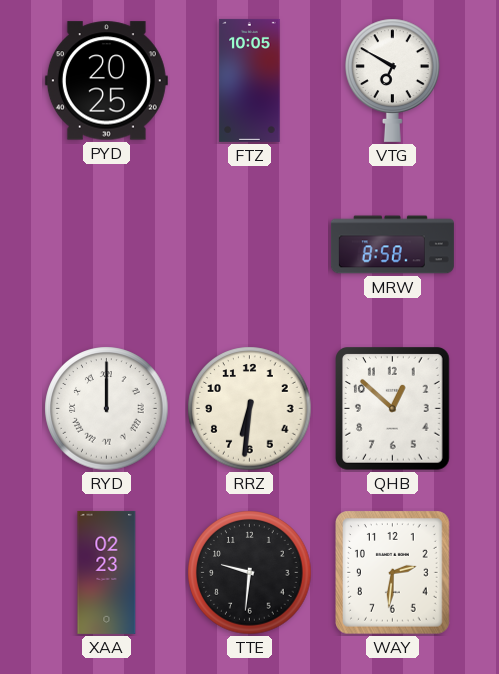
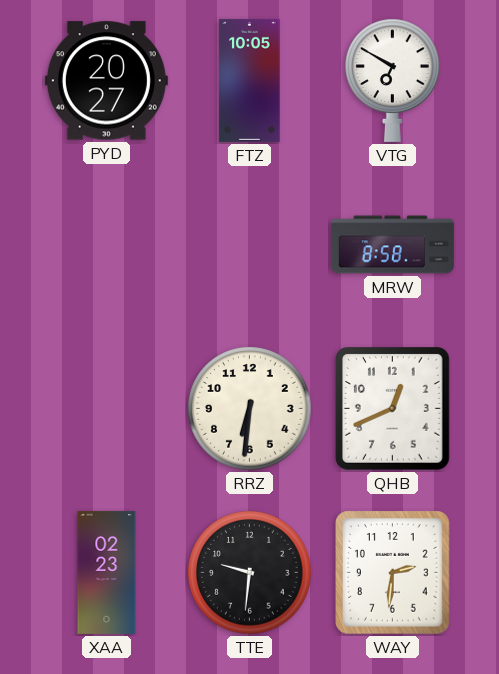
PYD: 20:25 -> 20:27
RYD: 12:00 -> none
QHB: 12:52 -> 12:41
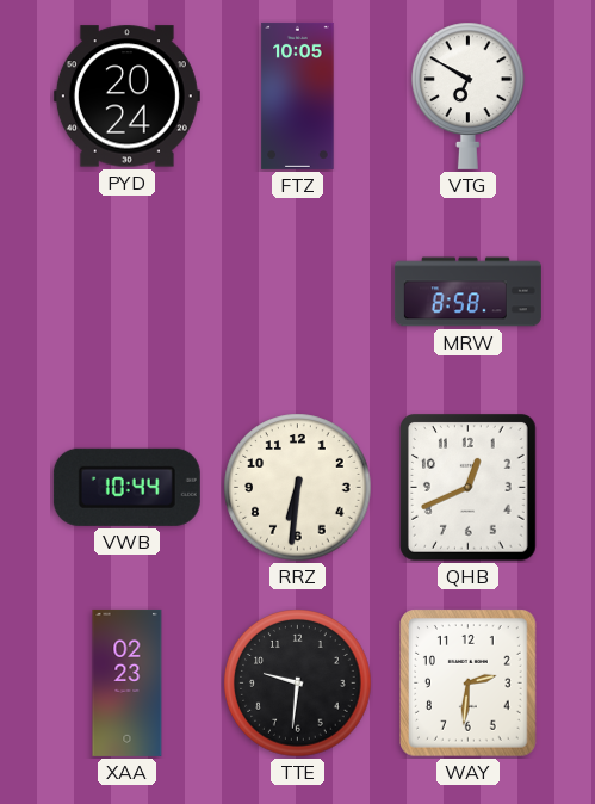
PYD: 20:27 -> 20:24
VWB: none -> 10:44
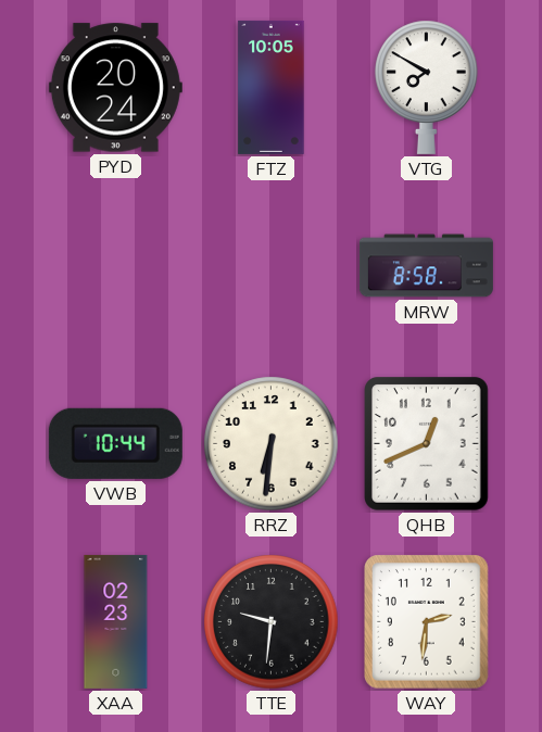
VTG: 6:50 -> 7:50
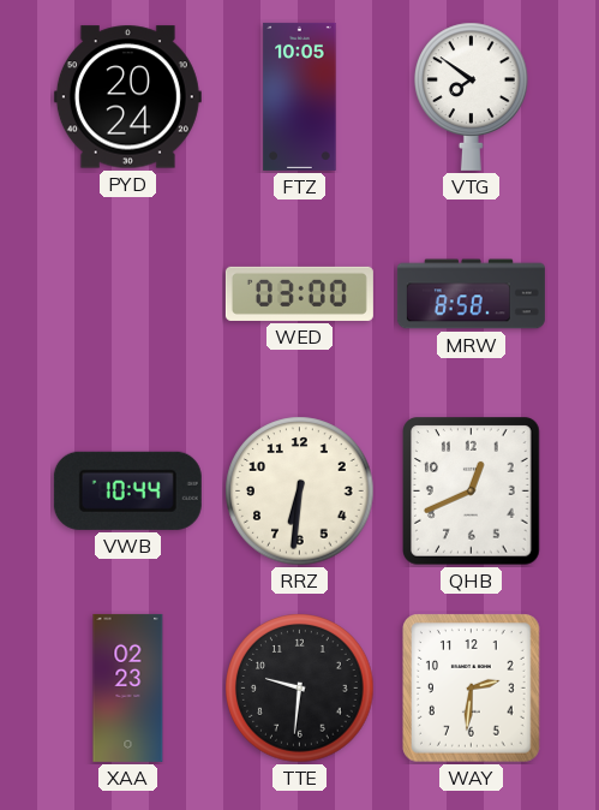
VTG: 7:50 -> 7:51
WED: none -> 03:00
